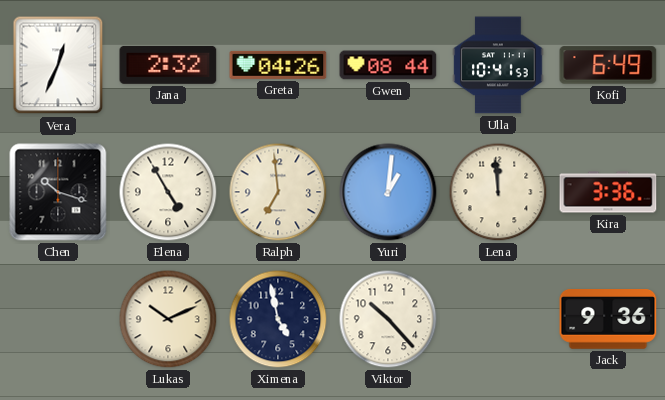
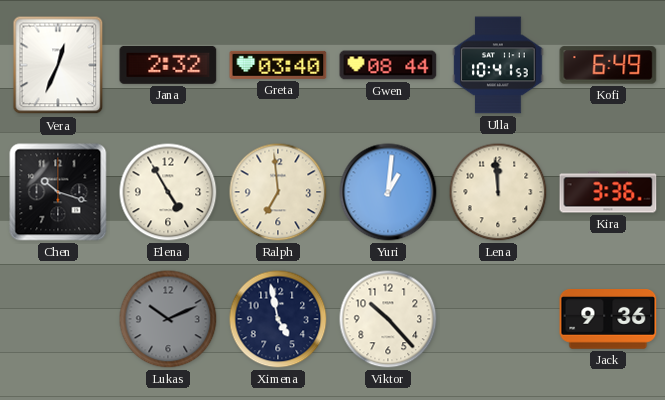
Greta: 04:26 -> 03:40
Lukas dial: cream -> grey
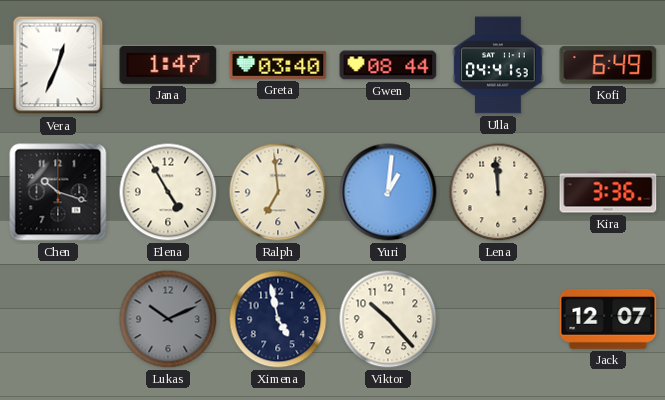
Jana: 2:32 -> 1:47
Ulla: 10:41 -> 04:41
Jack: 9:36 -> 12:07
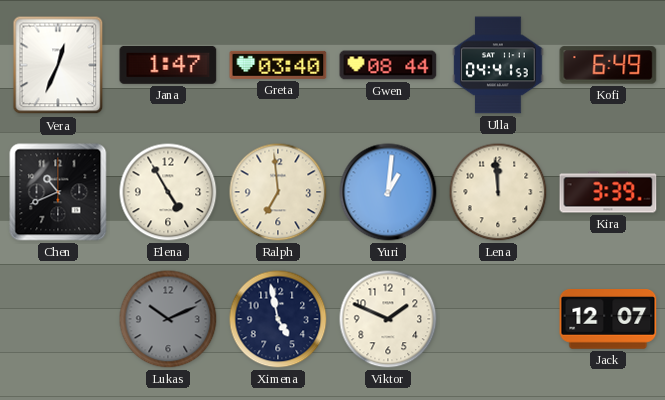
Chen: 10:18 -> 10:41
Kira: 3:36 -> 3:39
Viktor: 10:23 -> 1:49
